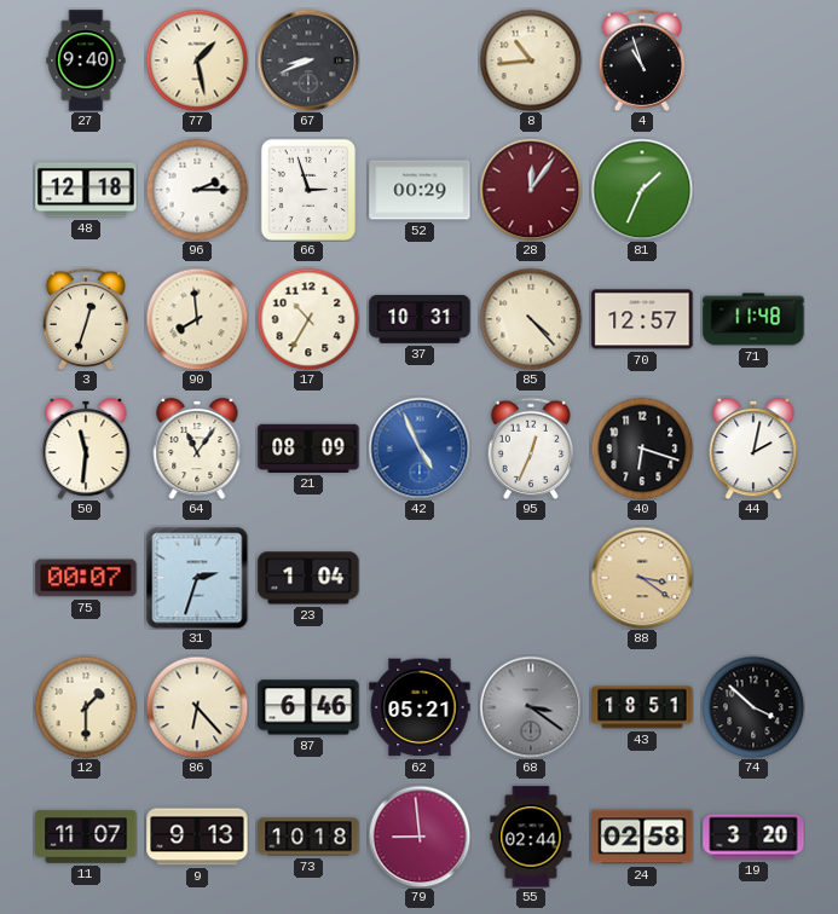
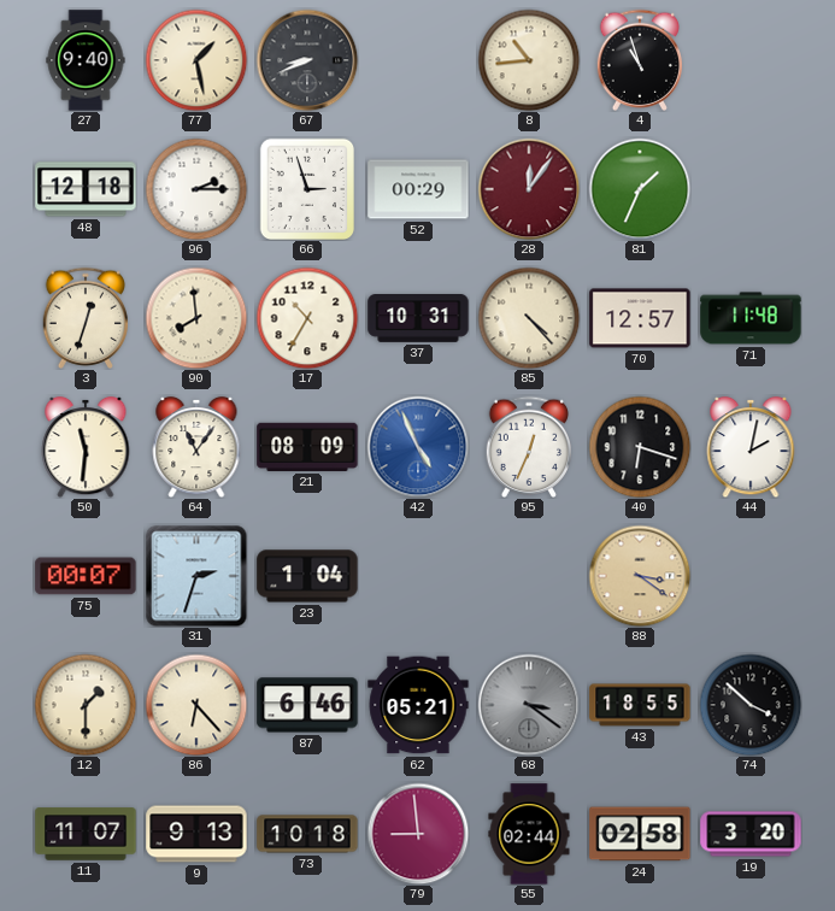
43: 18:51 -> 18:55
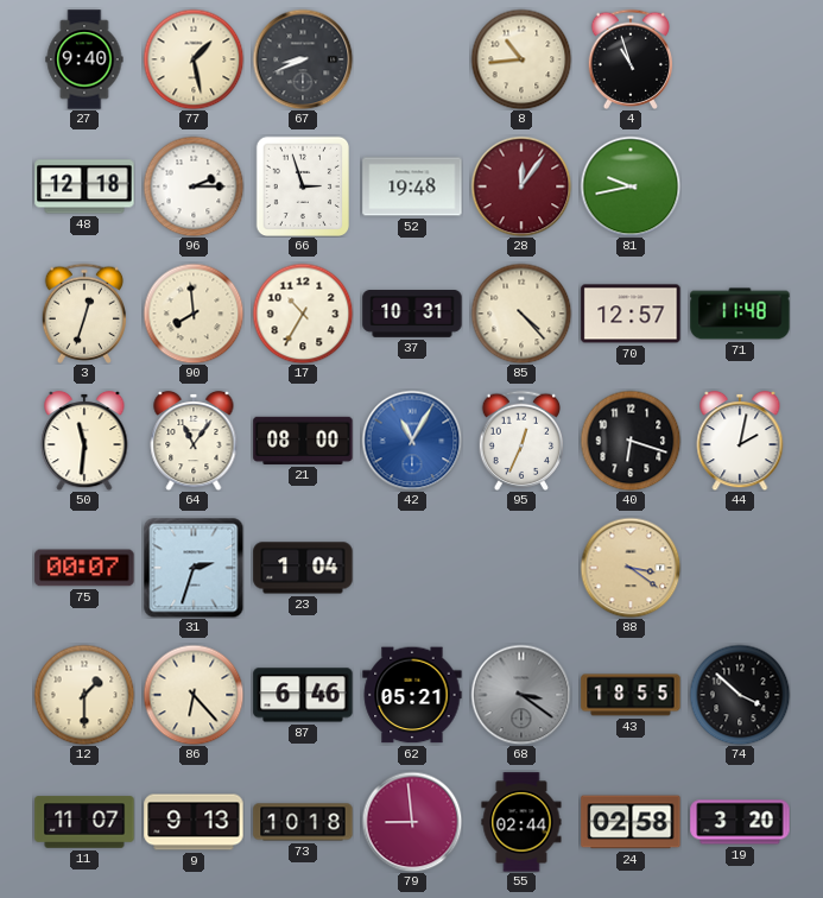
52: 00:29 -> 19:48
81: 1:34 -> 9:43
21: 08:09 -> 08:00
42: 4:56 -> 11:05
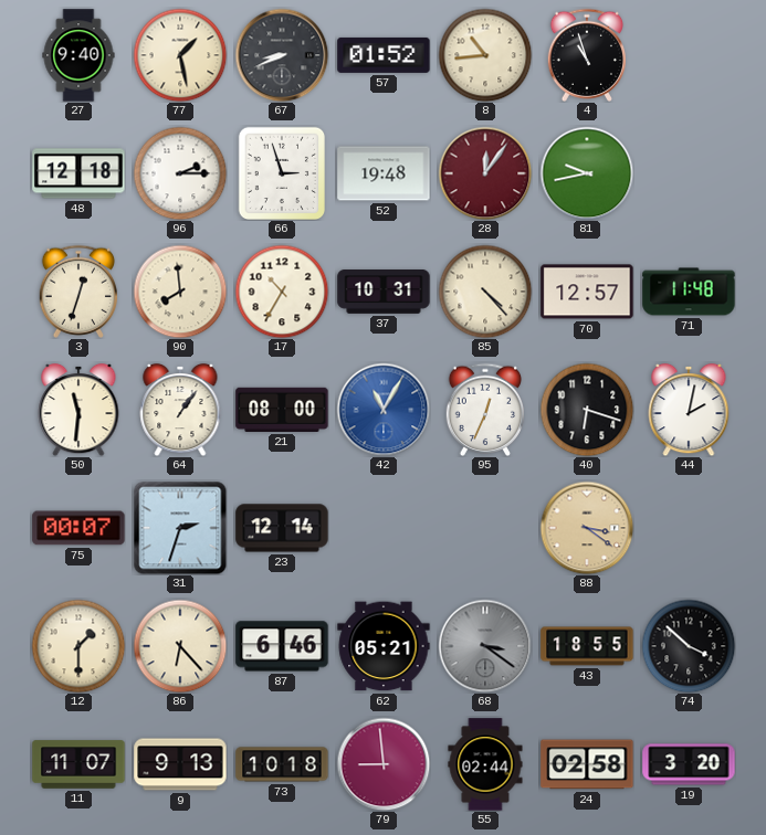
57: none -> 01:52
64: 11:06 -> 1:06
23: 1:04 -> 12:14
